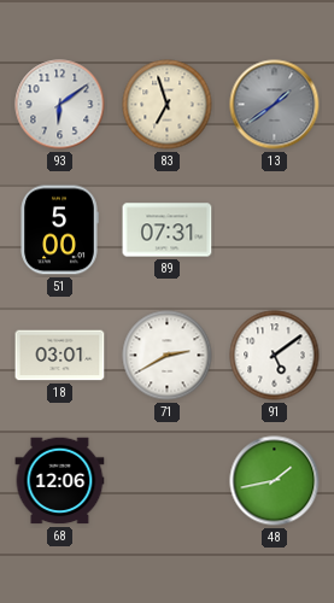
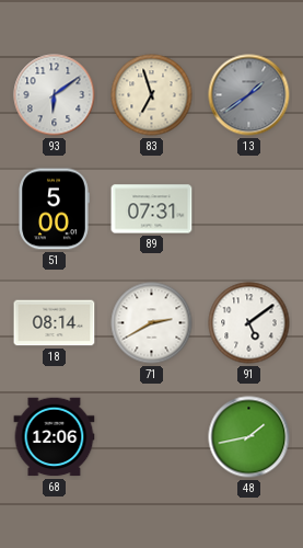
18: 03:01 -> 08:14
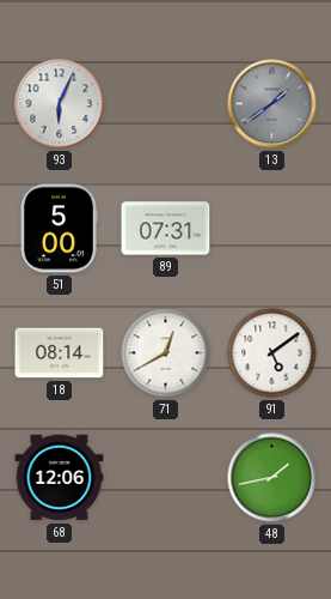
93: 6:09 -> 6:04
83: 6:57 -> none
71: 2:40 -> 12:40
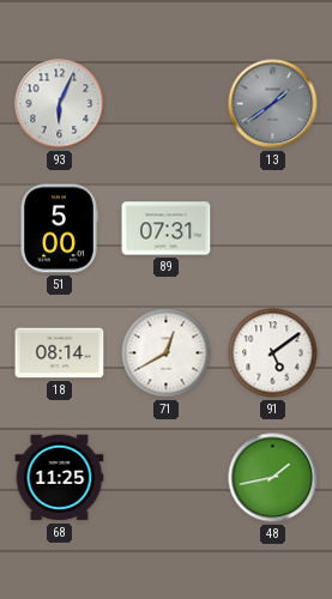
68: 12:06 -> 11:25
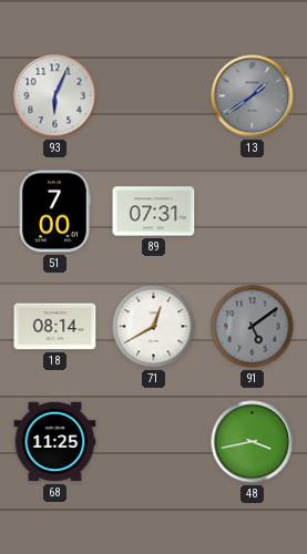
51: 5:00 -> 7:00
91 dial: white -> grey
48: 1:43 -> 3:43
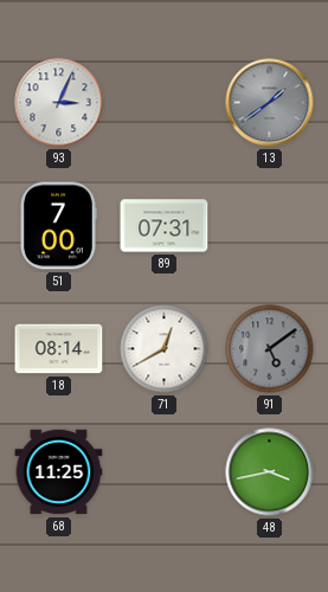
93: 6:04 -> 3:04
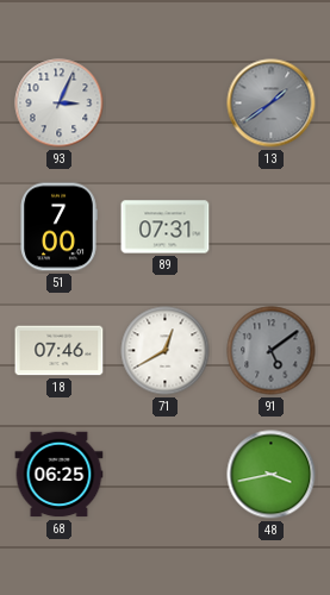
18: 08:14 -> 07:46
68: 11:25 -> 06:25
